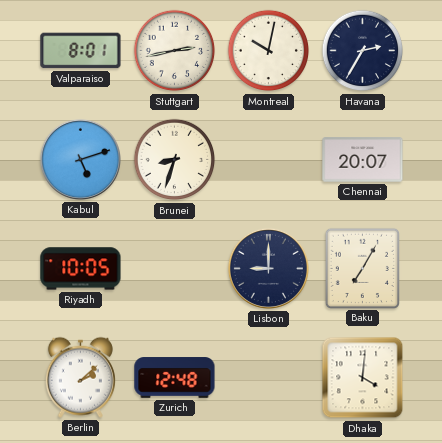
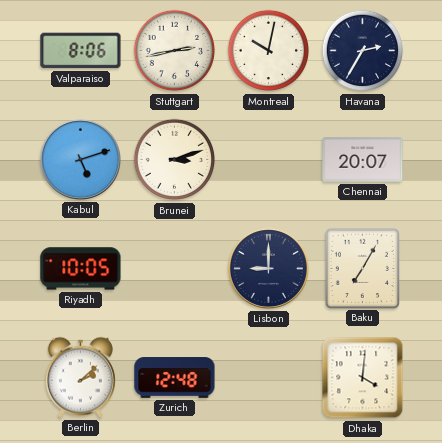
Valparaiso: 8:01 -> 8:06
Brunei: 8:33 -> 3:12
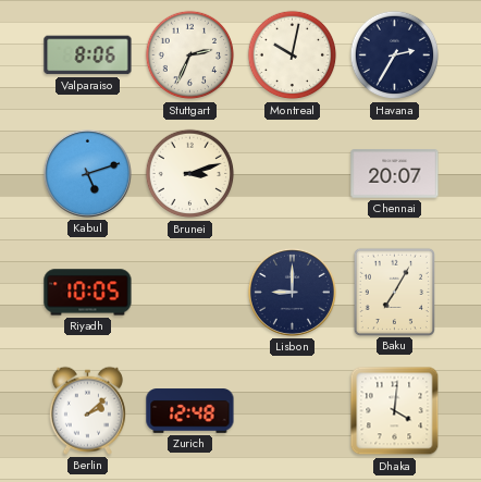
Stuttgart: 2:43 -> 2:34
